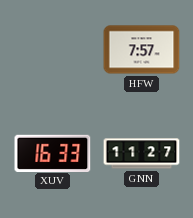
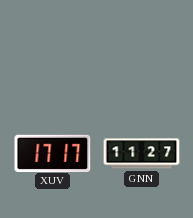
HFW: 7:57 -> none
XUV: 16:33 -> 17:17
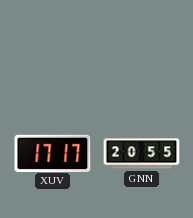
GNN: 11:27 -> 20:55
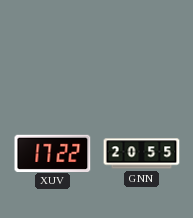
XUV: 17:17 -> 17:22
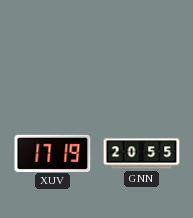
XUV: 17:22 -> 17:19
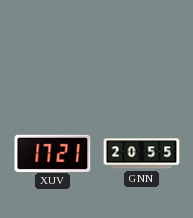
XUV: 17:19 -> 17:21
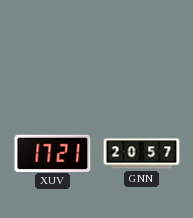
GNN: 20:55 -> 20:57
